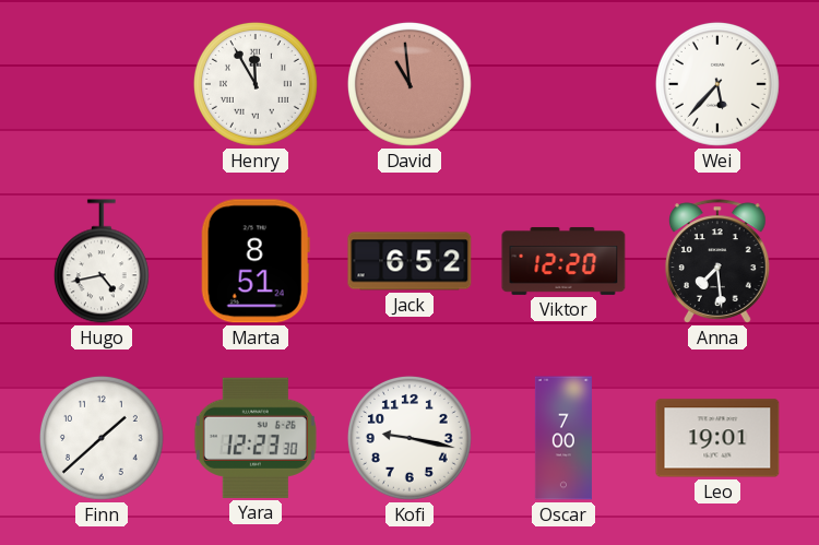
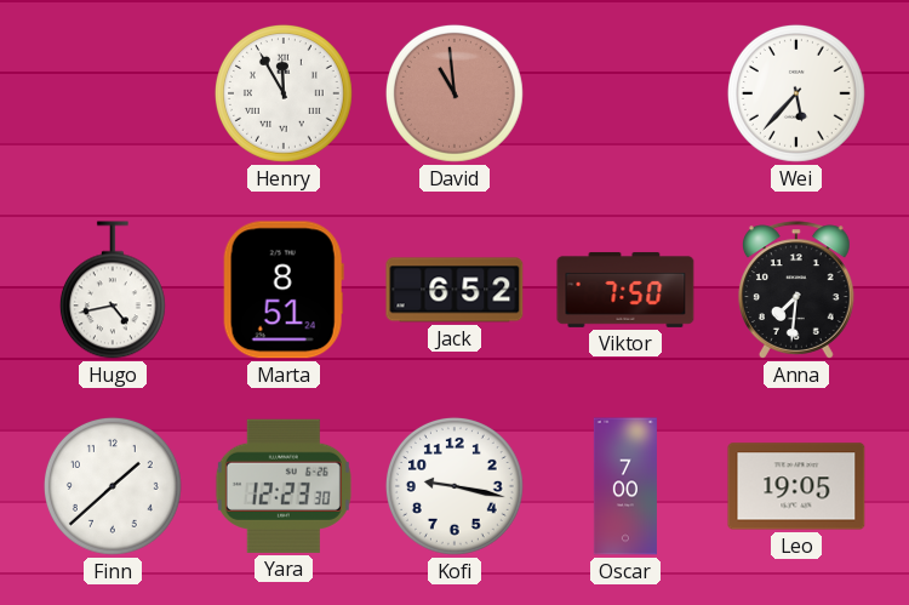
Viktor: 12:20 -> 7:50
Anna: 7:29 -> 7:31
Leo: 19:01 -> 19:05
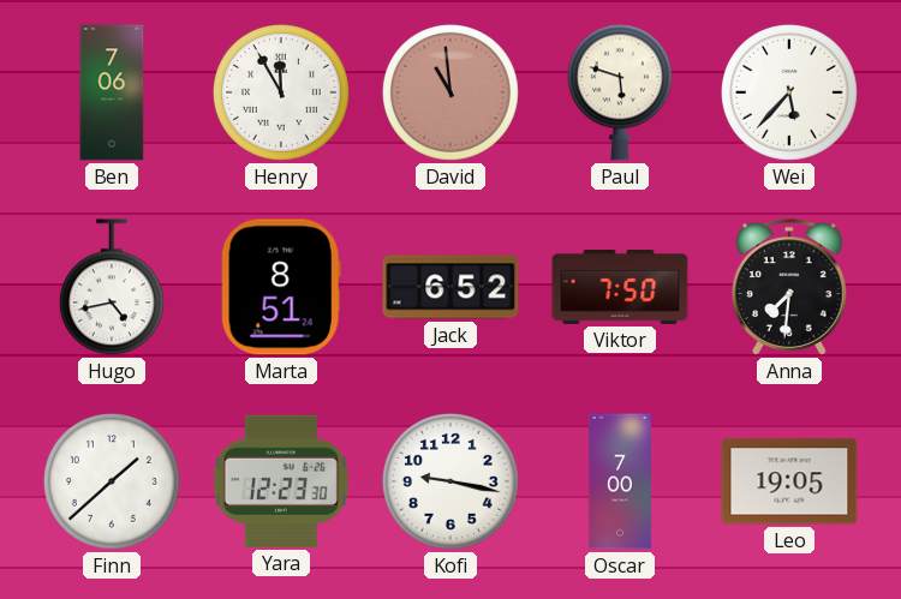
Ben: none -> 7:06
Paul: none -> 5:48
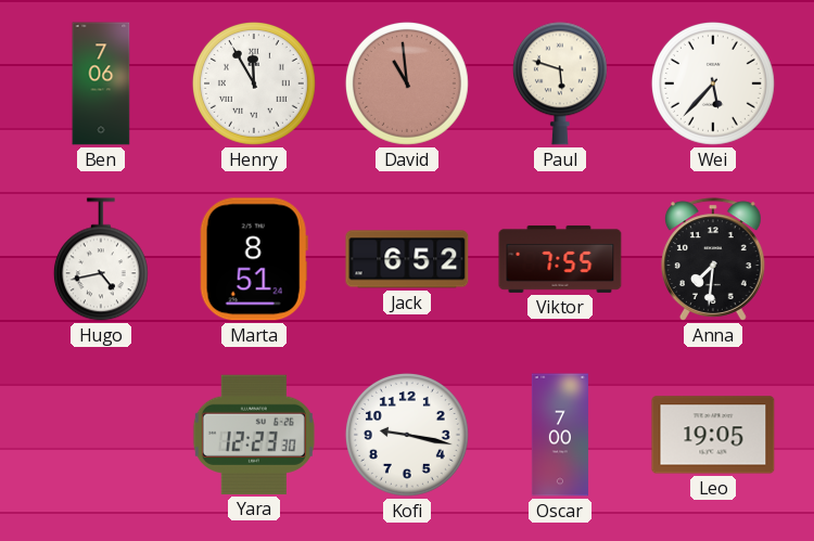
Viktor: 7:50 -> 7:55
Finn: 1:38 -> none
